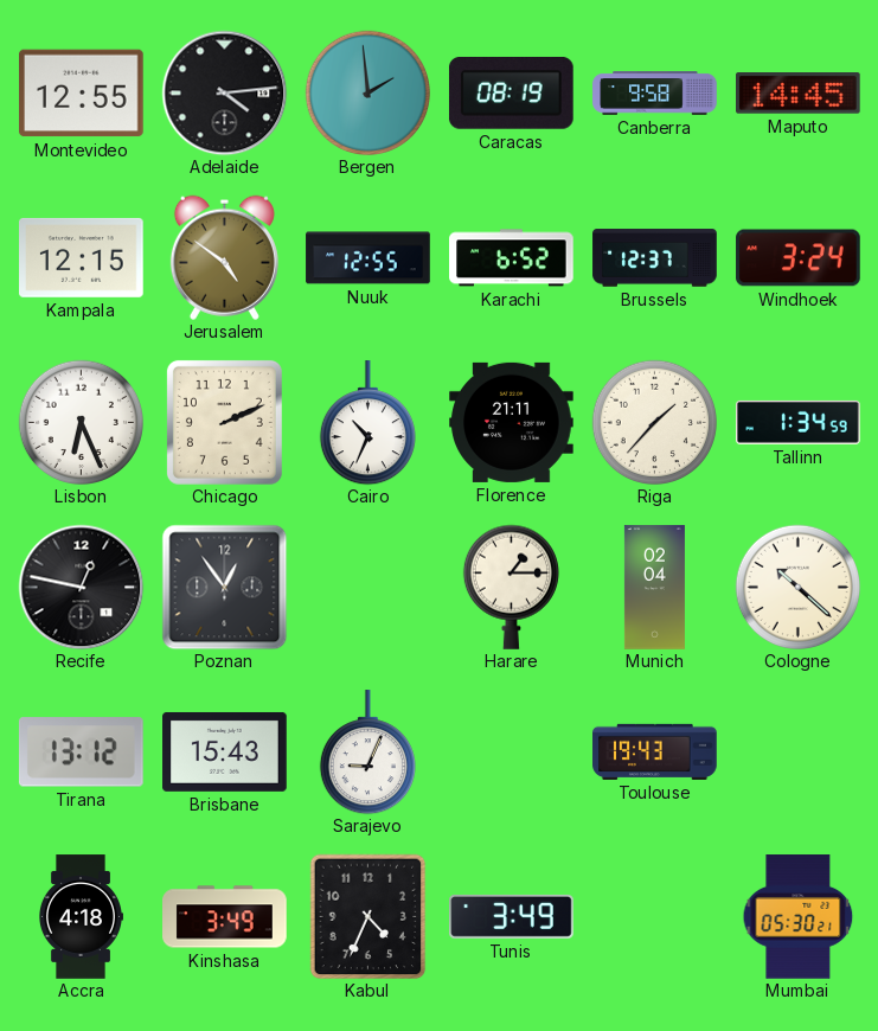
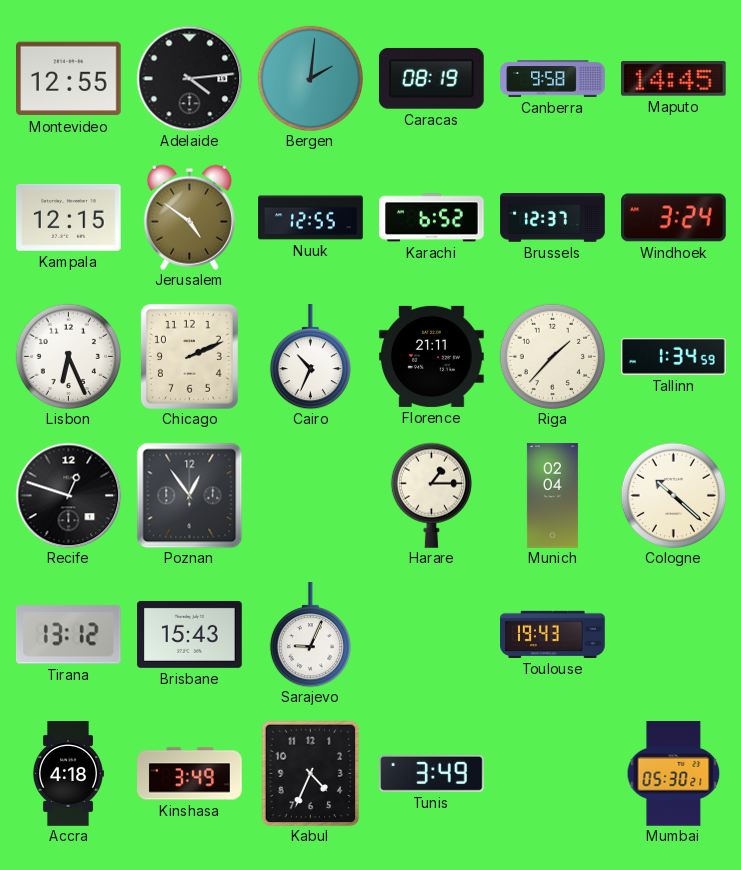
Bergen: 1:59 -> 2:01
Recife: 12:47 -> 12:48
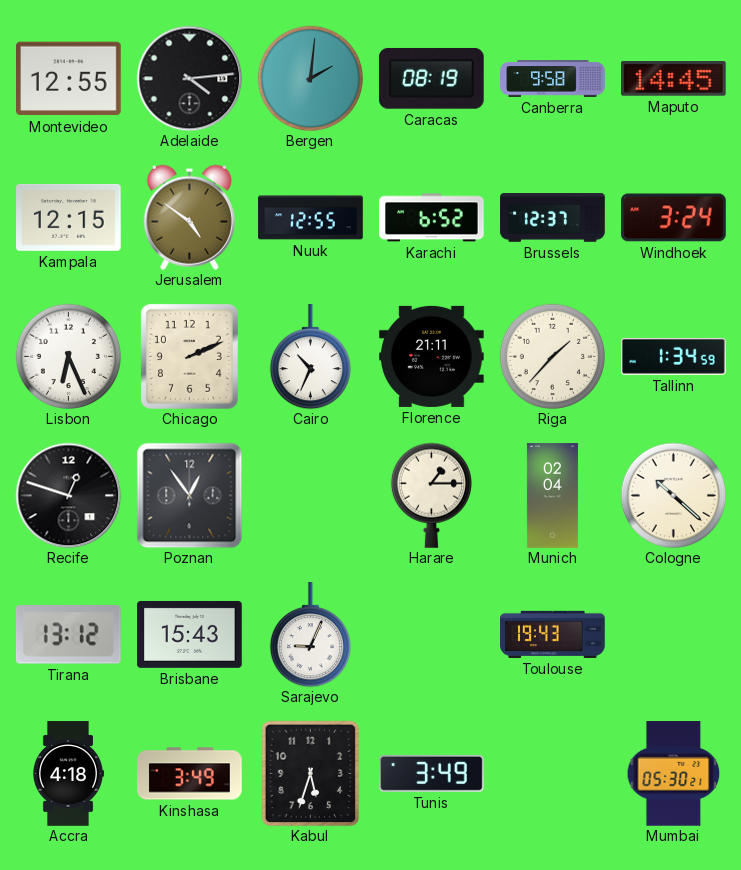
Kabul: 4:34 -> 5:33
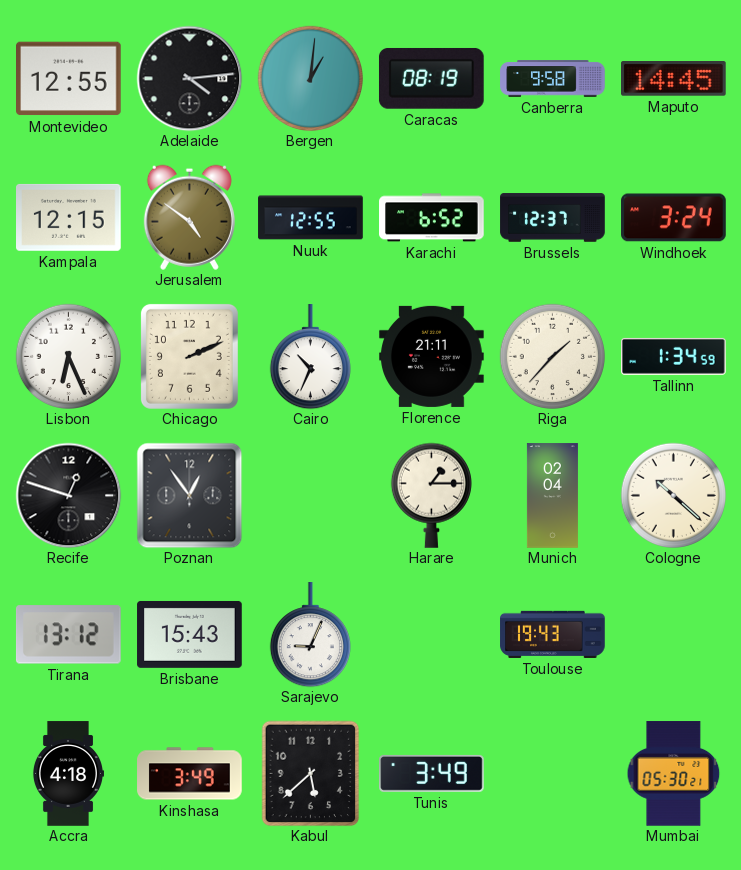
Bergen: 2:01 -> 1:01
Kabul: 5:33 -> 5:38
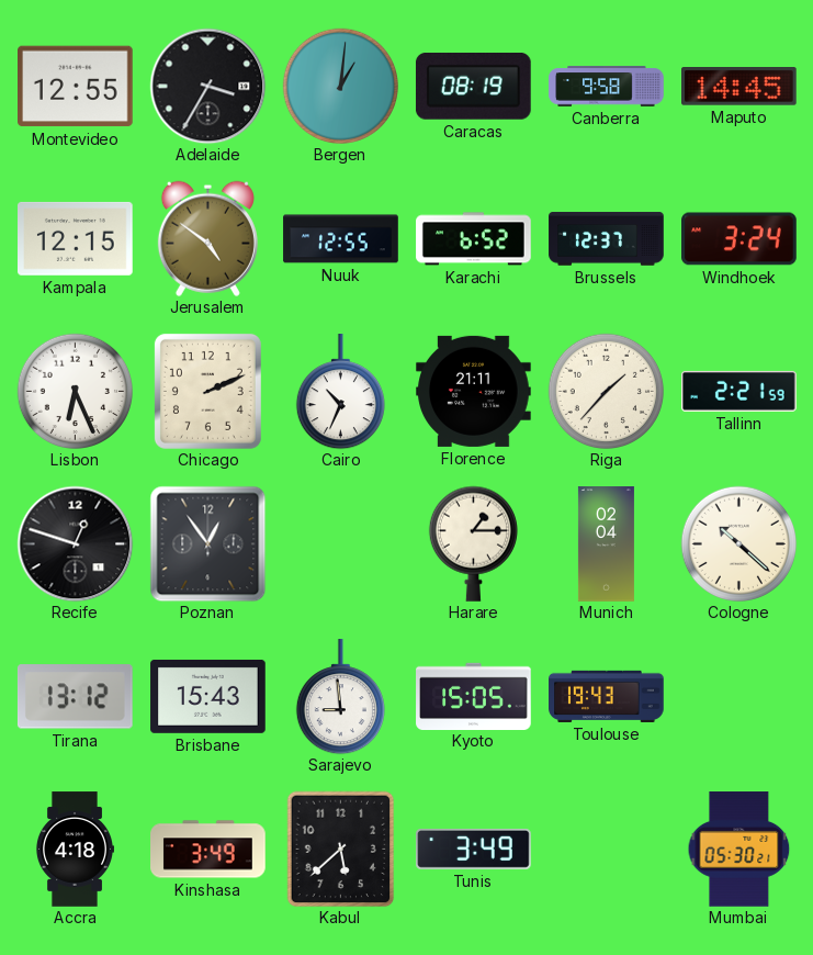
Adelaide: 4:14 -> 3:35
Tallinn: 1:34 -> 2:21
Sarajevo: 9:04 -> 8:59
Kyoto: none -> 15:05
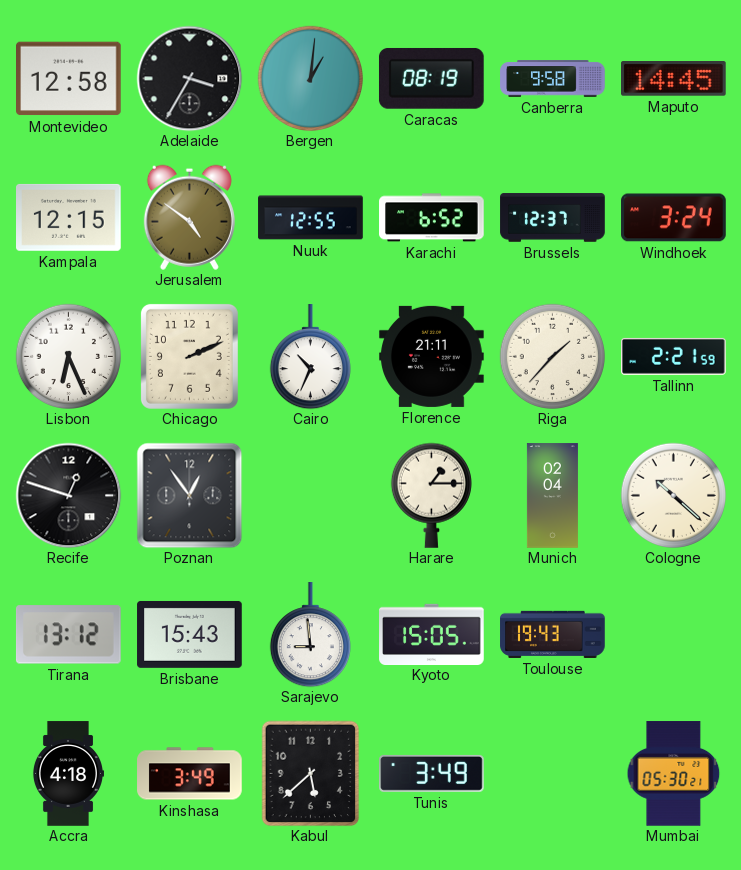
Montevideo: 12:55 -> 12:58
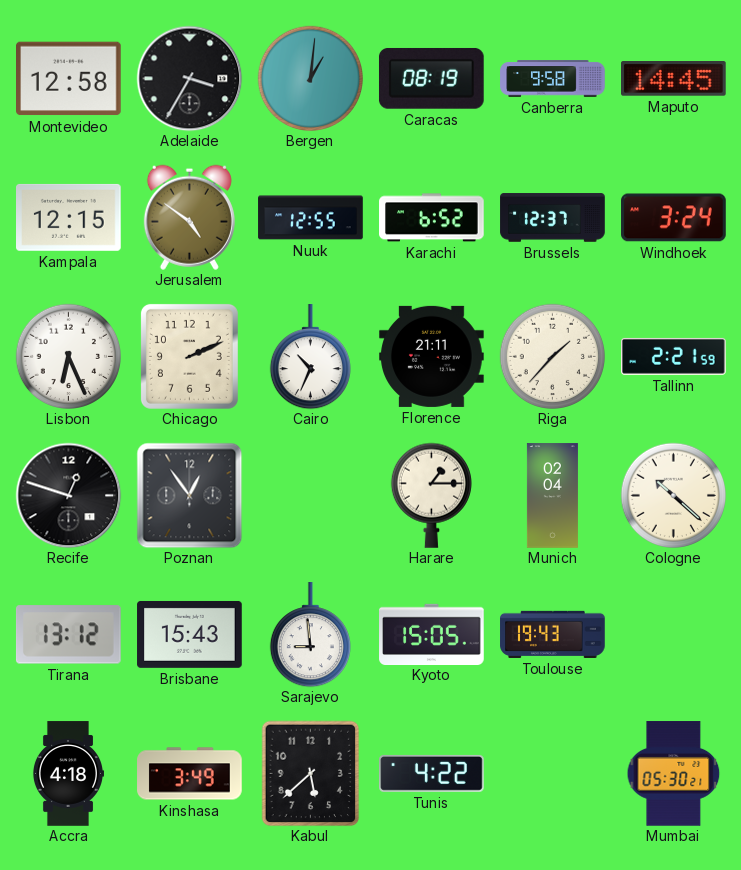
Tunis: 3:49 -> 4:22
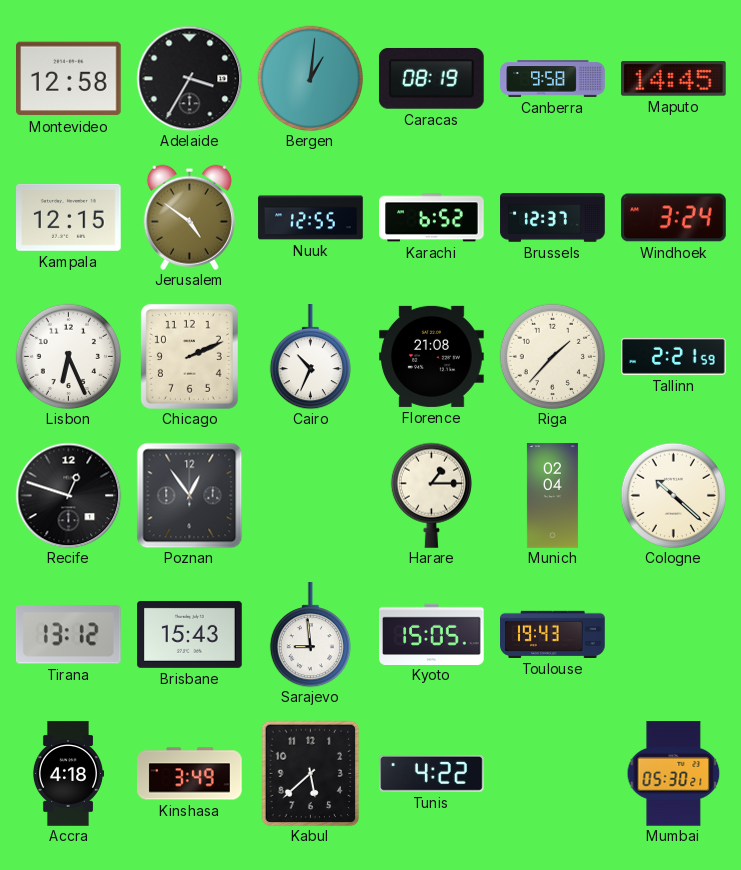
Florence: 21:11 -> 21:08
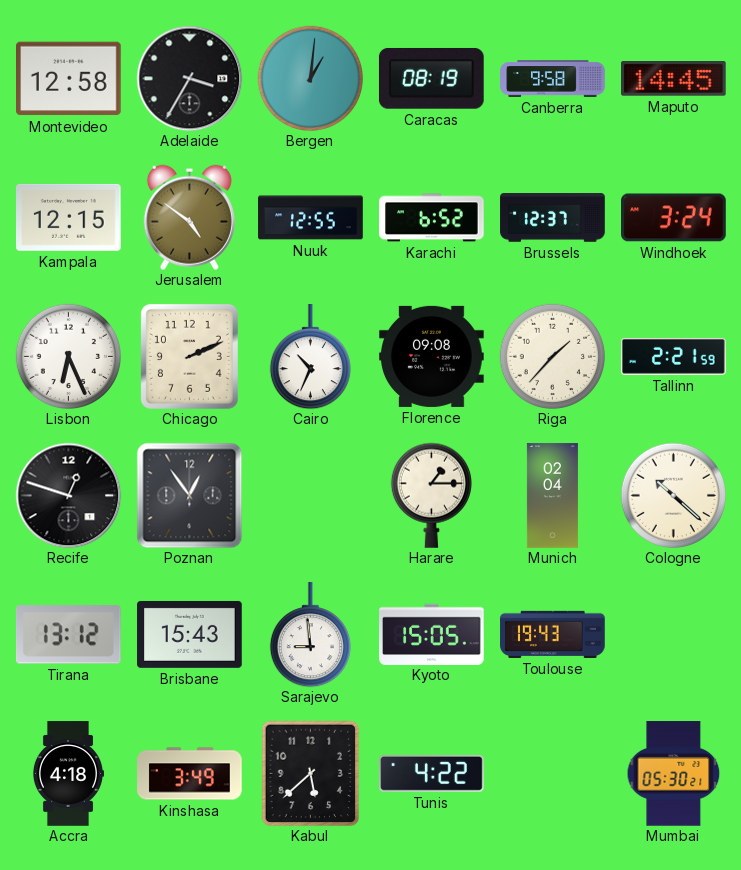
Florence: 21:08 -> 09:08
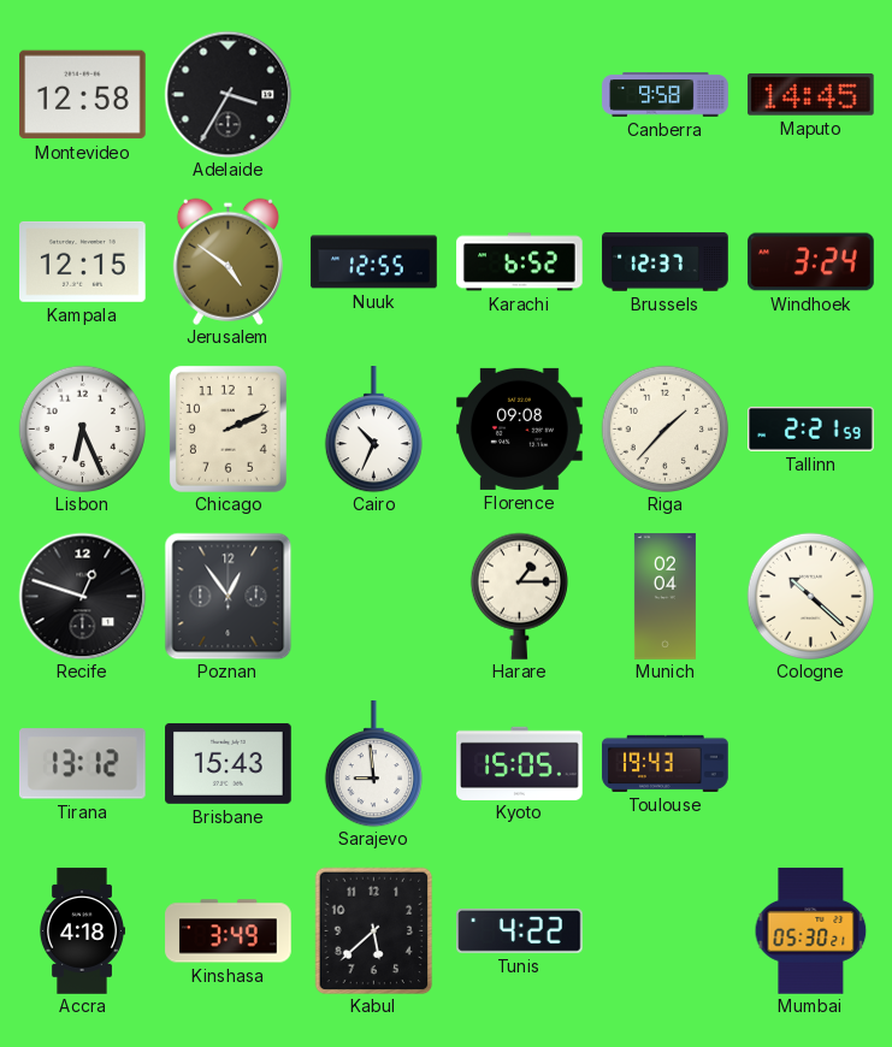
Bergen: 1:01 -> none
Caracas: 08:19 -> none
